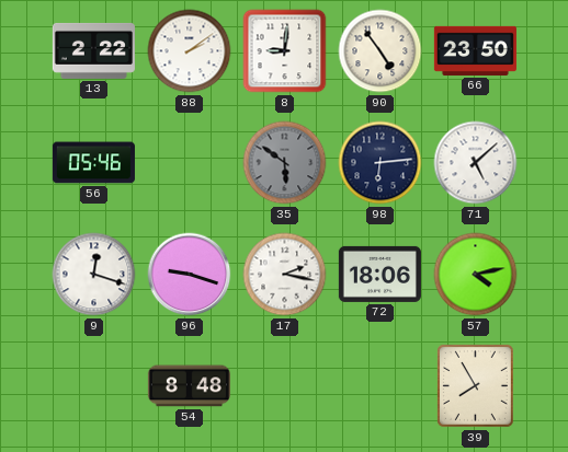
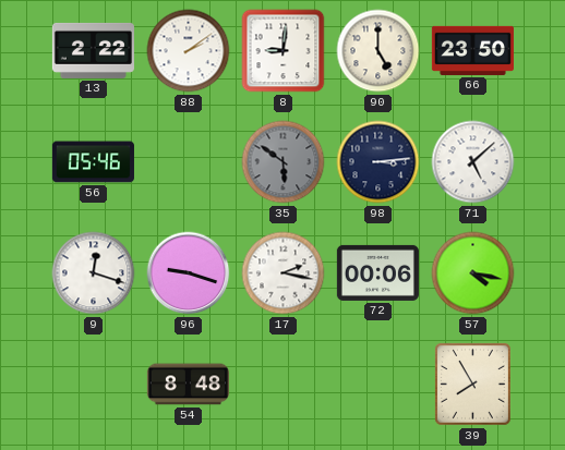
90: 4:54 -> 5:00
98: 6:14 -> 3:14
72: 18:06 -> 00:06
57: 4:13 -> 4:17
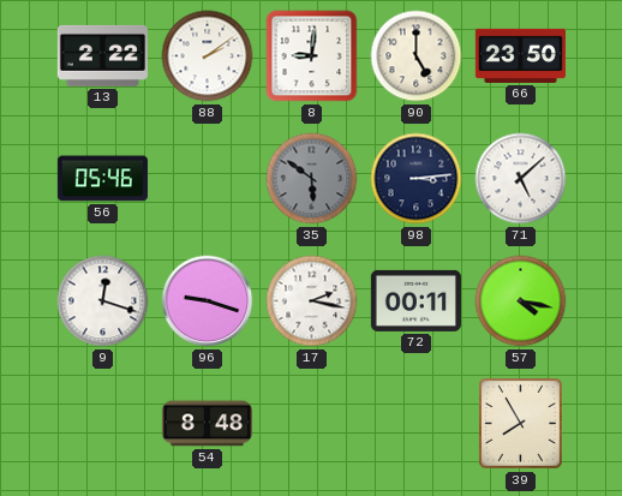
72: 00:06 -> 00:11
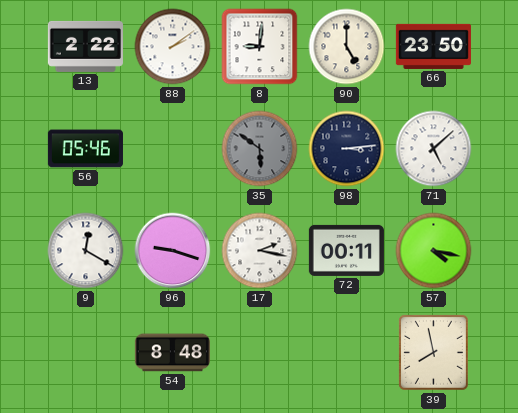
9: 12:18 -> 12:20
39: 7:55 -> 7:58
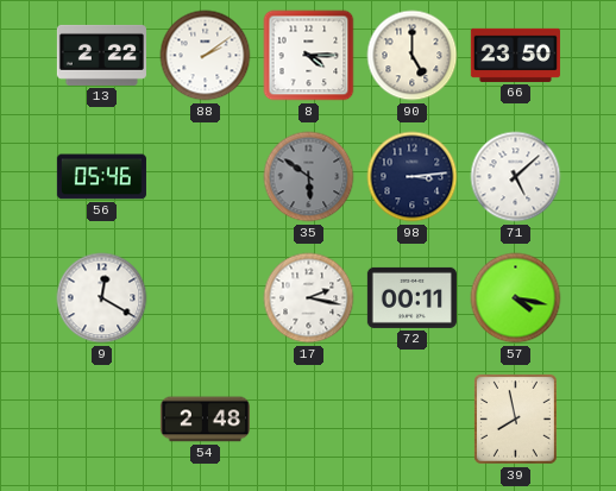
8: 9:01 -> 4:15
96: 9:18 -> none
54: 8:48 -> 2:48
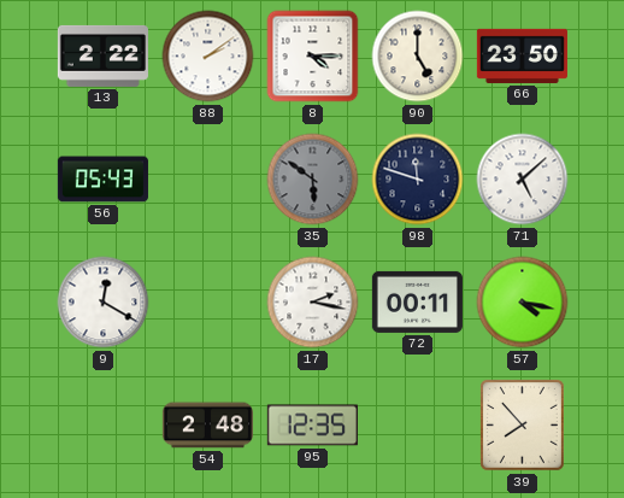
56: 05:46 -> 05:43
98: 3:14 -> 11:48
95: none -> 12:35
39: 7:58 -> 7:53
